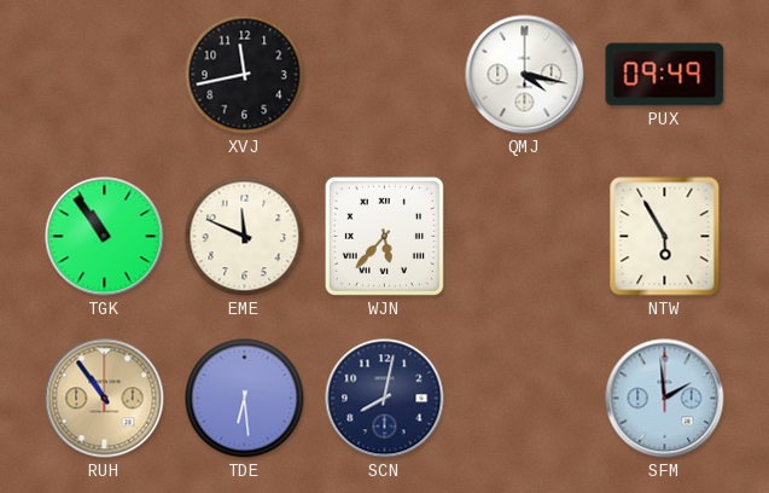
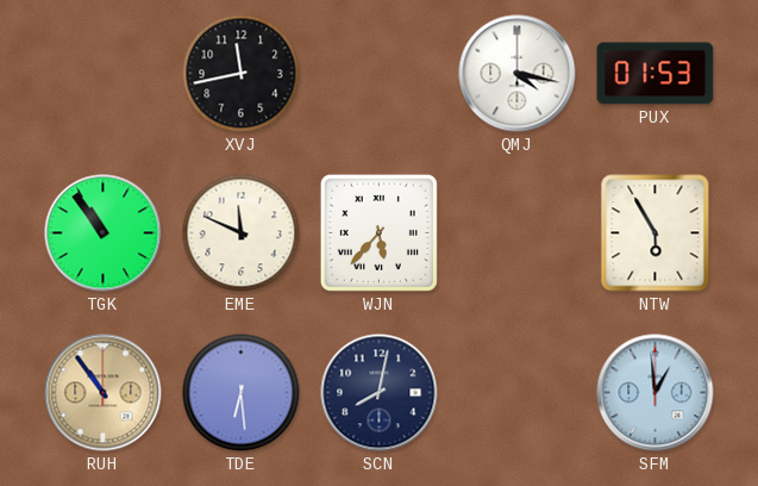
PUX: 09:49 -> 01:53
SFM: 1:59 -> 12:59
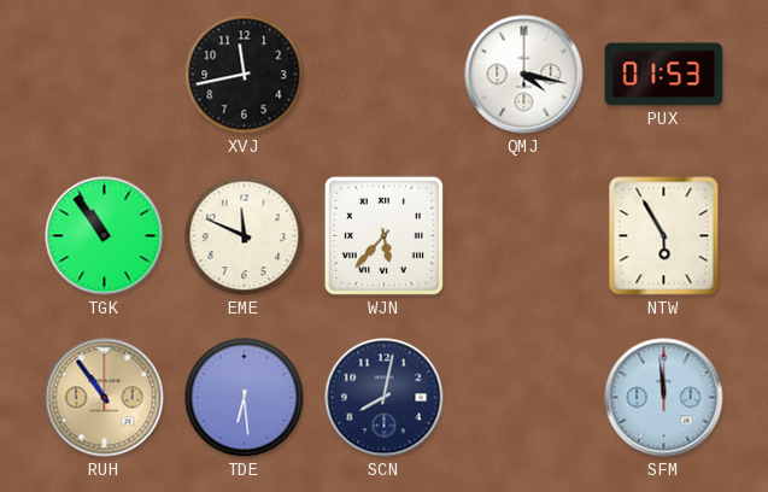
SFM: 12:59 -> 11:59
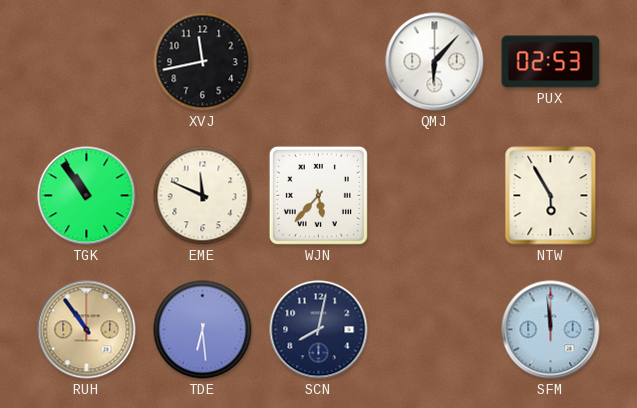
QMJ: 4:17 -> 6:07
PUX: 01:53 -> 02:53
